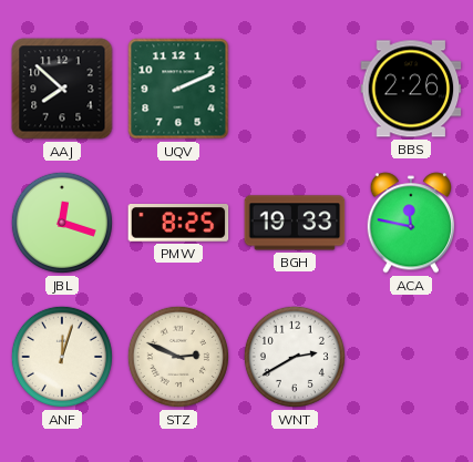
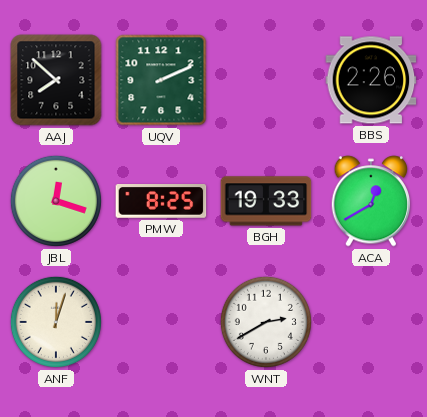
ACA: 11:47 -> 12:40
STZ: 2:49 -> none
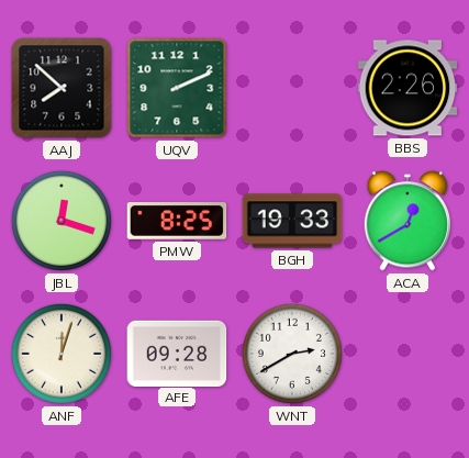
AFE: none -> 09:28
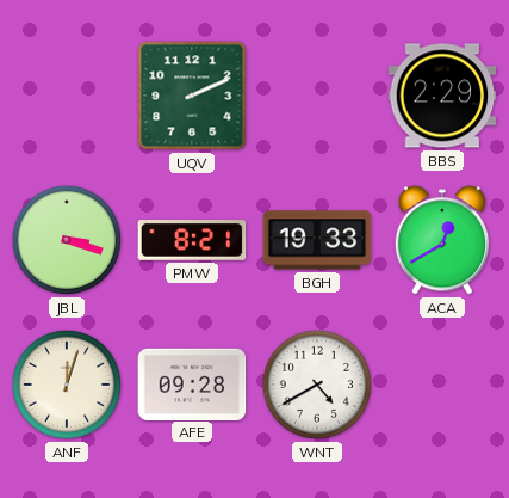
AAJ: 7:52 -> none
BBS: 2:26 -> 2:29
JBL: 12:18 -> 3:18
PMW: 8:25 -> 8:21
WNT: 2:40 -> 4:40
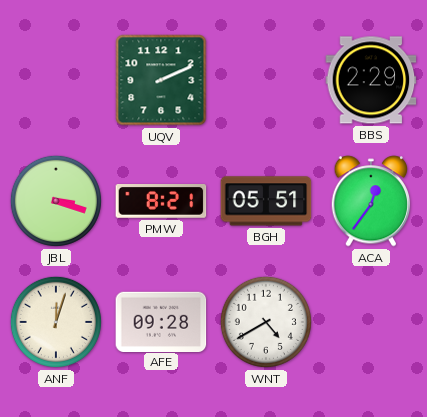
BGH: 19:33 -> 05:51
ACA: 12:40 -> 12:36
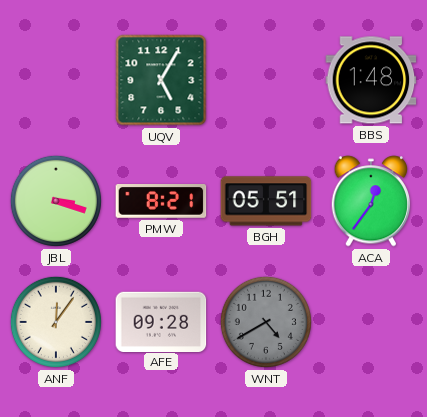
UQV: 2:11 -> 5:05
BBS: 2:29 -> 1:48
ANF: 12:03 -> 12:06
WNT dial: white -> grey
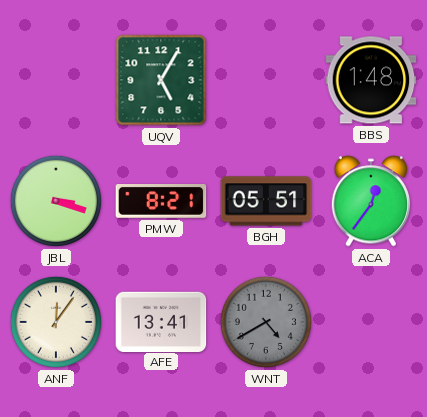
AFE: 09:28 -> 13:41
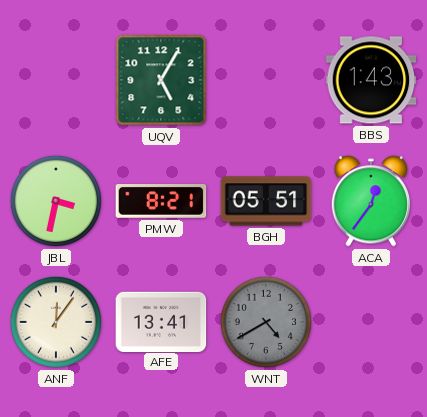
BBS: 1:48 -> 1:43
JBL: 3:18 -> 3:32
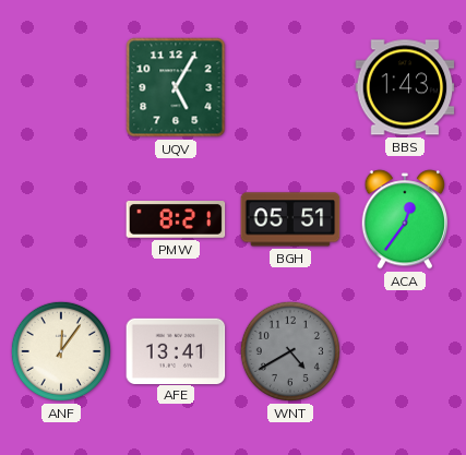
JBL: 3:32 -> none
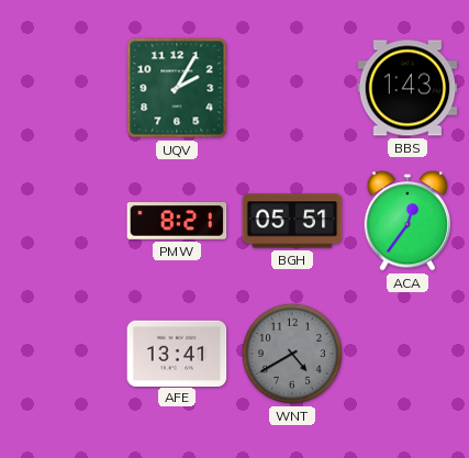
UQV: 5:05 -> 2:05
ANF: 12:06 -> none
